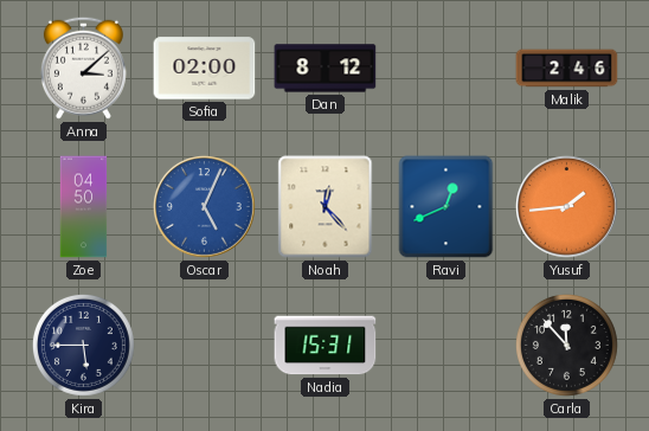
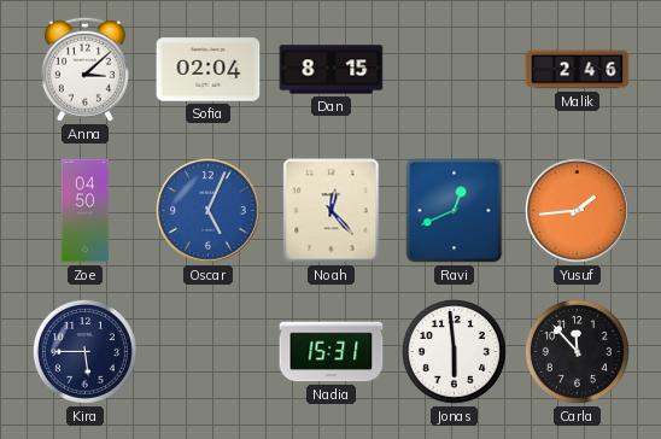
Sofia: 02:00 -> 02:04
Dan: 8:12 -> 8:15
Jonas: none -> 5:59
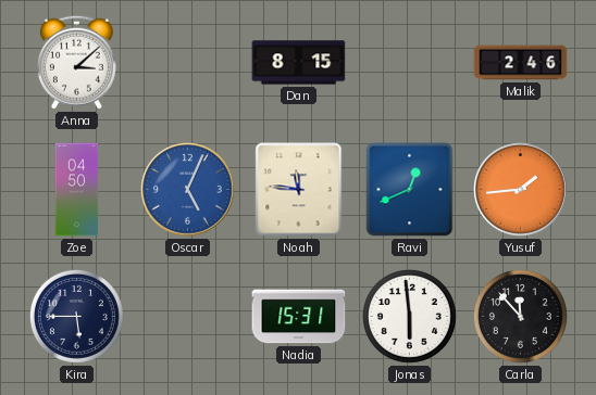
Sofia: 02:04 -> none
Noah: 12:23 -> 11:46
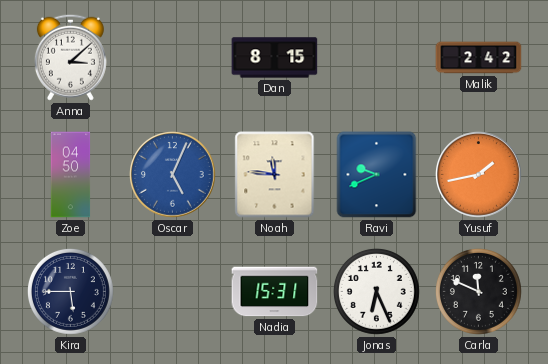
Malik: 2:46 -> 2:42
Ravi: 12:41 -> 9:41
Yusuf: 1:44 -> 1:43
Jonas: 5:59 -> 6:26
Carla: 11:53 -> 11:49
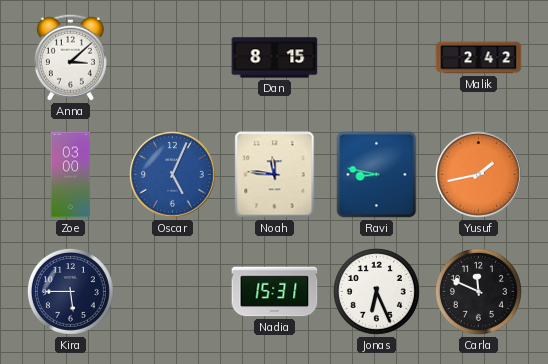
Zoe: 04:50 -> 03:00
Ravi: 9:41 -> 8:47
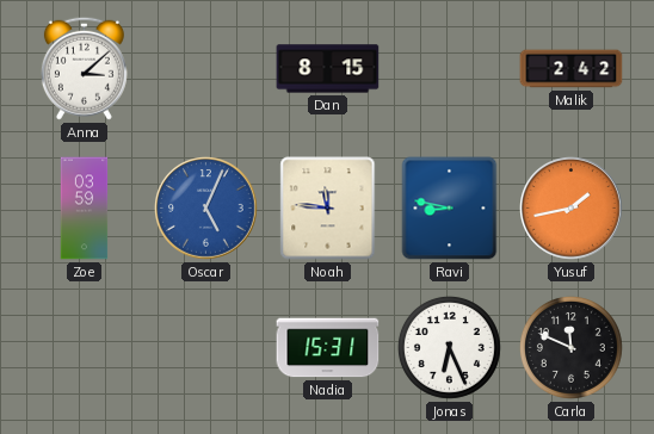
Zoe: 03:00 -> 03:59
Kira: 5:45 -> none
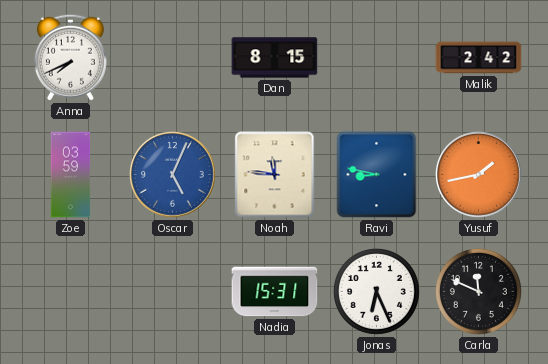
Anna: 3:08 -> 7:41
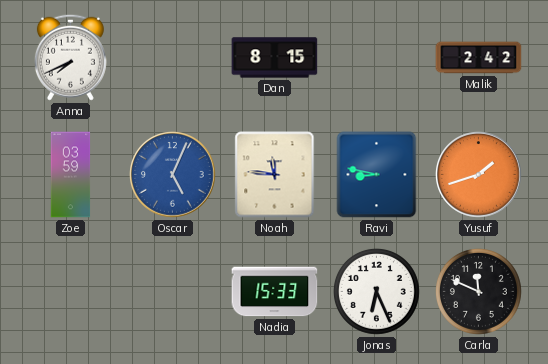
Yusuf: 1:43 -> 1:42
Nadia: 15:31 -> 15:33
